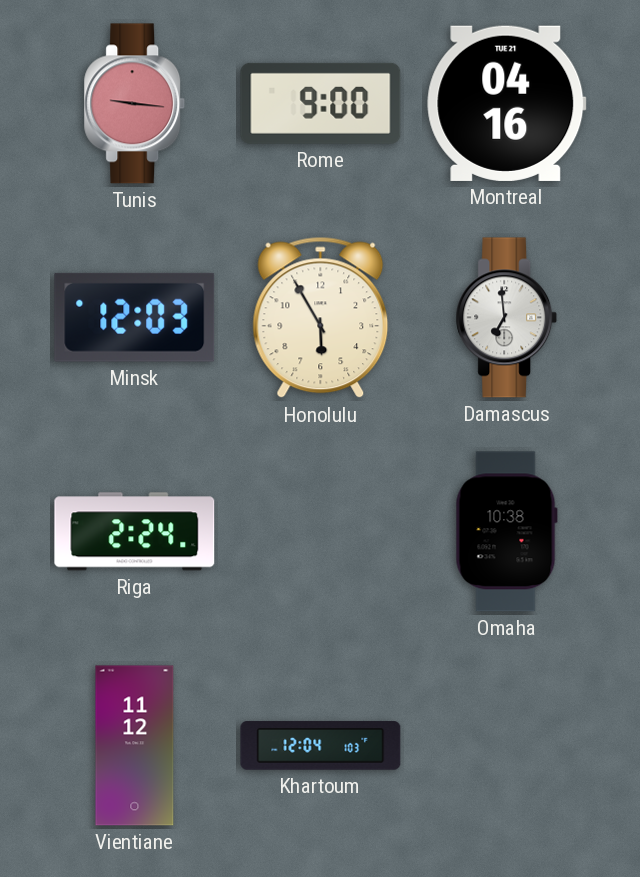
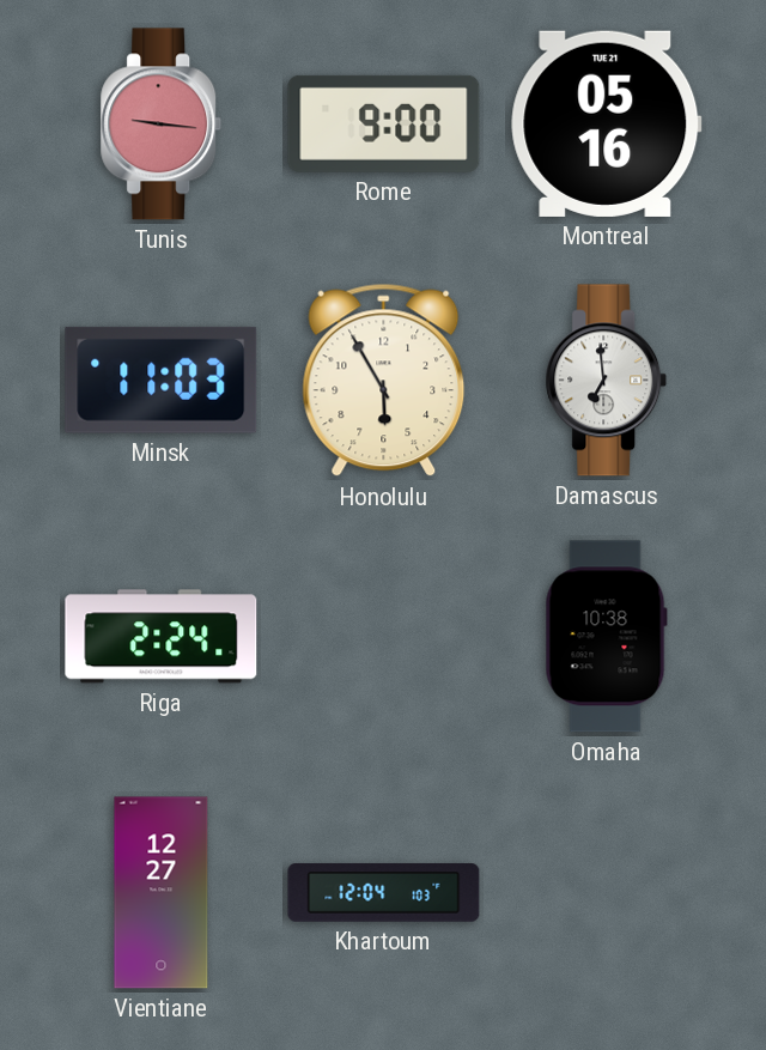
Montreal: 04:16 -> 05:16
Minsk: 12:03 -> 11:03
Vientiane: 11:12 -> 12:27
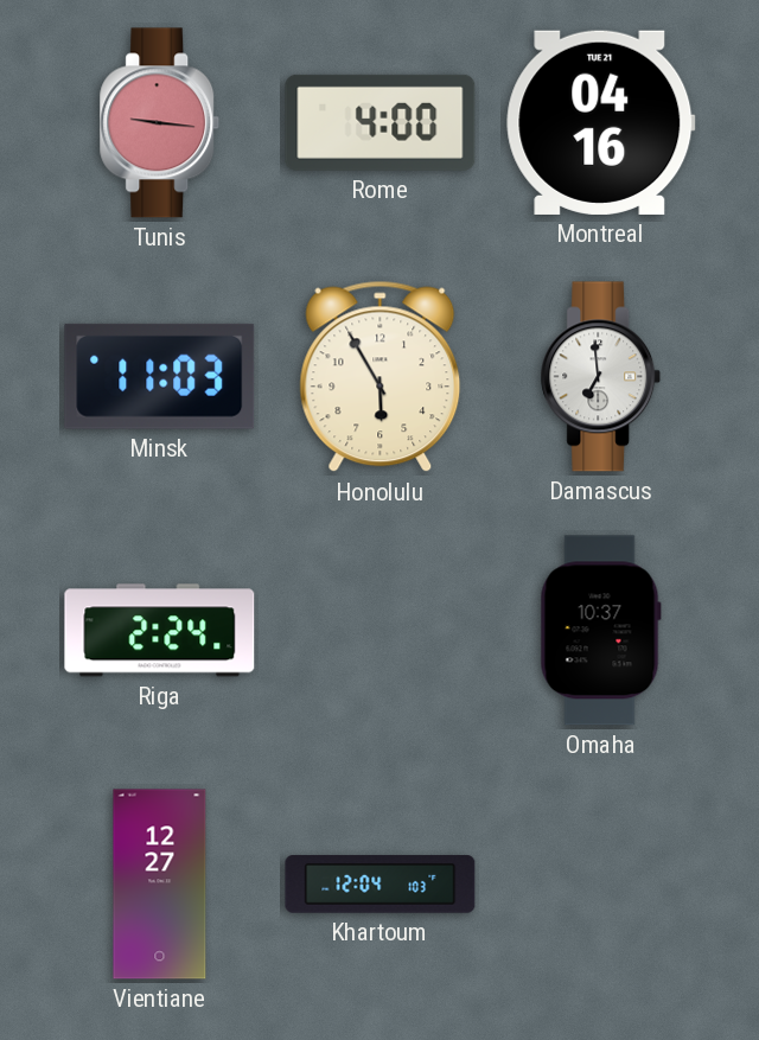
Rome: 9:00 -> 4:00
Montreal: 05:16 -> 04:16
Omaha: 10:38 -> 10:37
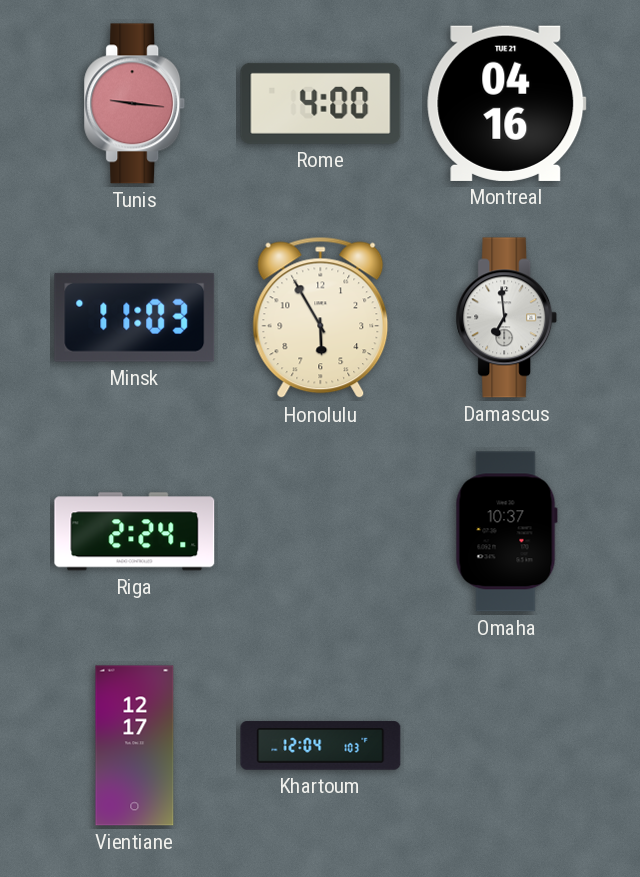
Vientiane: 12:27 -> 12:17
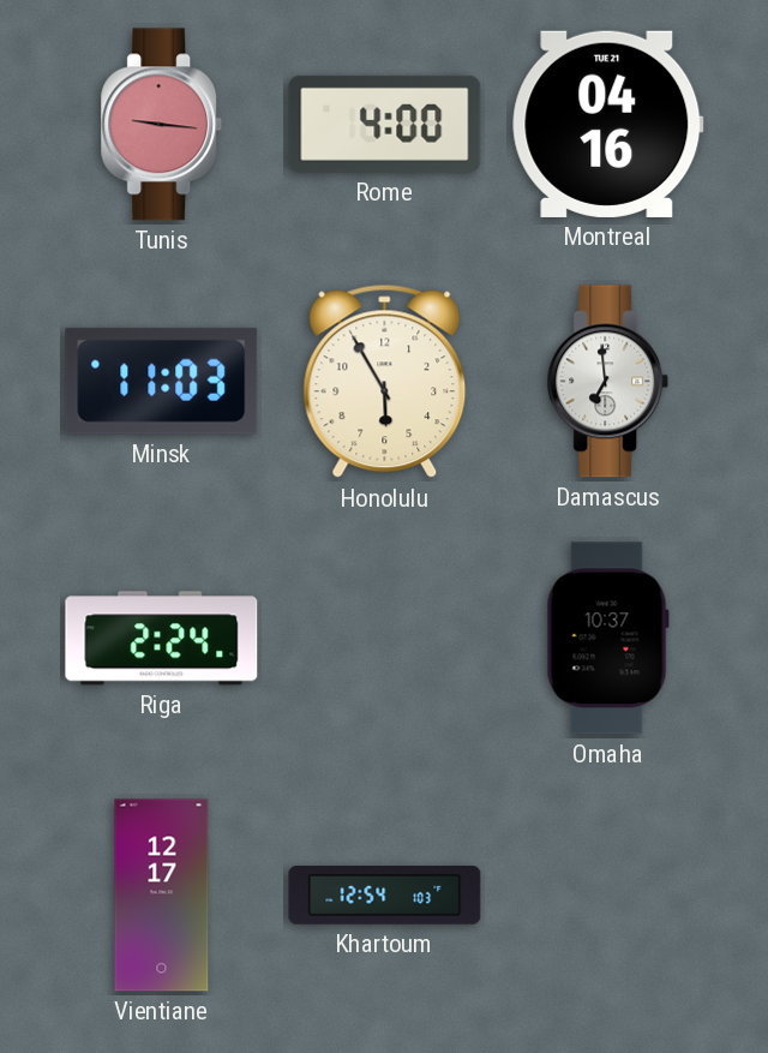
Khartoum: 12:04 -> 12:54
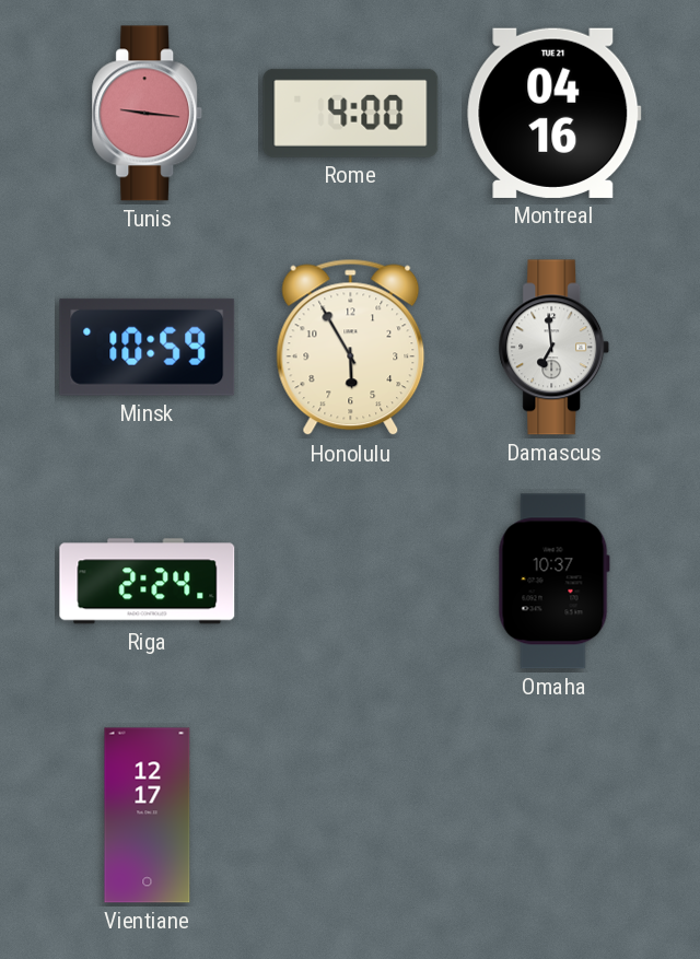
Minsk: 11:03 -> 10:59
Khartoum: 12:54 -> none
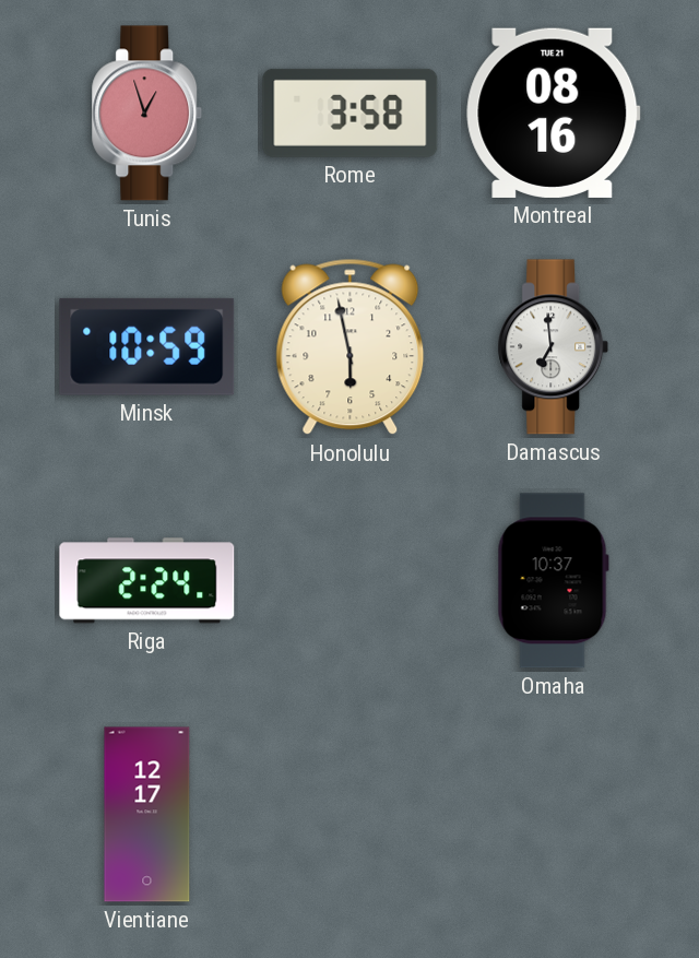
Tunis: 9:16 -> 12:57
Rome: 4:00 -> 3:58
Montreal: 04:16 -> 08:16
Honolulu: 5:55 -> 5:58
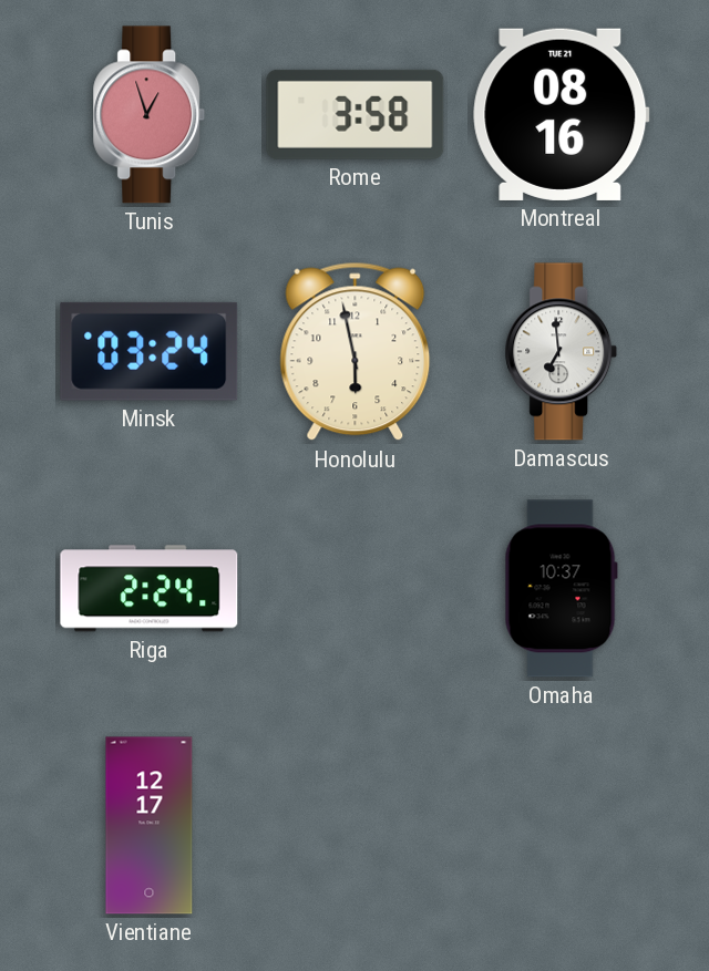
Minsk: 10:59 -> 03:24
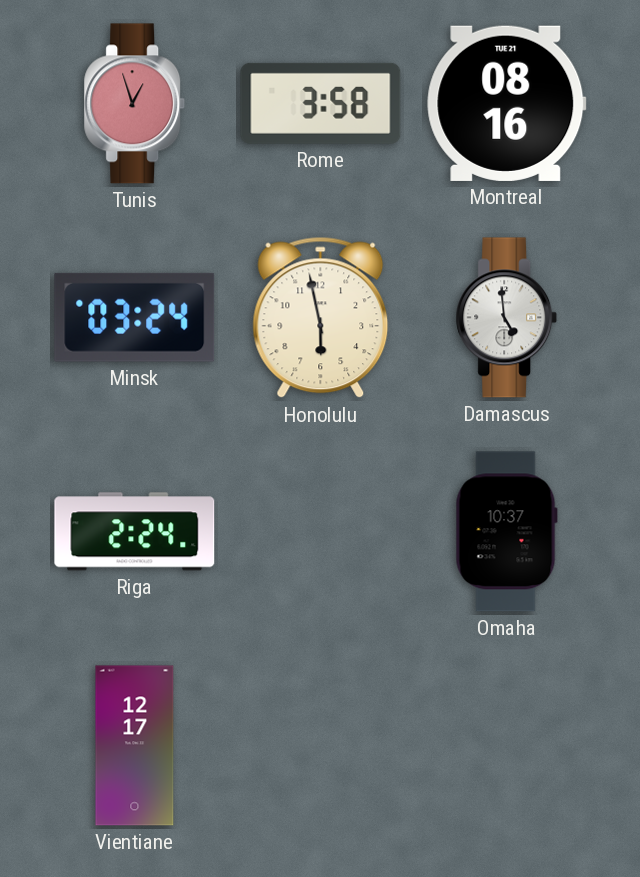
Damascus: 6:59 -> 4:59
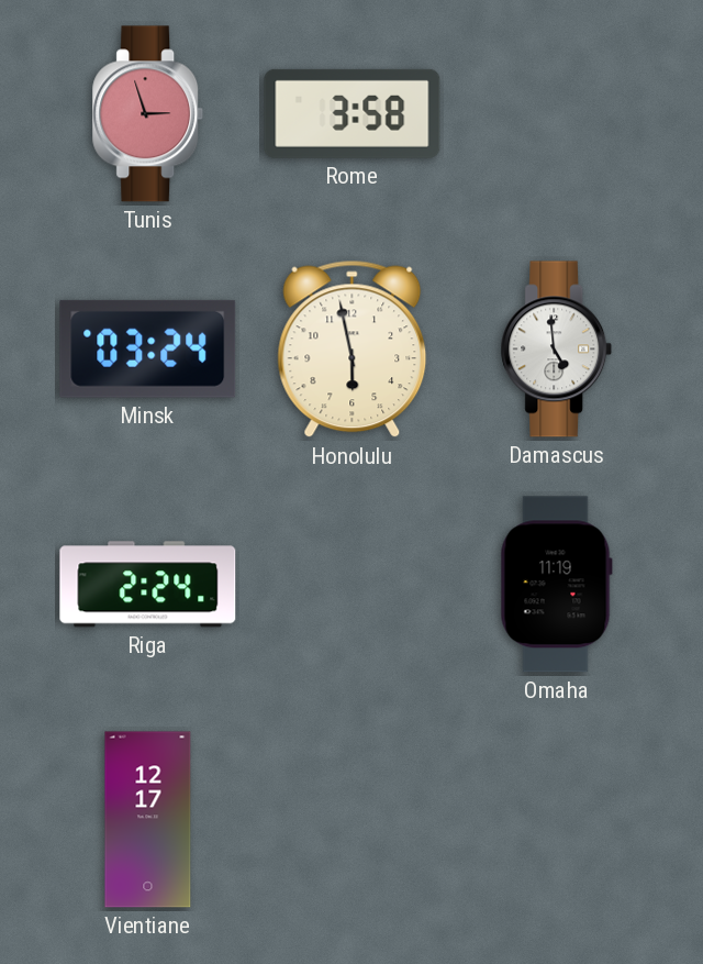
Tunis: 12:57 -> 2:57
Montreal: 08:16 -> none
Omaha: 10:37 -> 11:19
